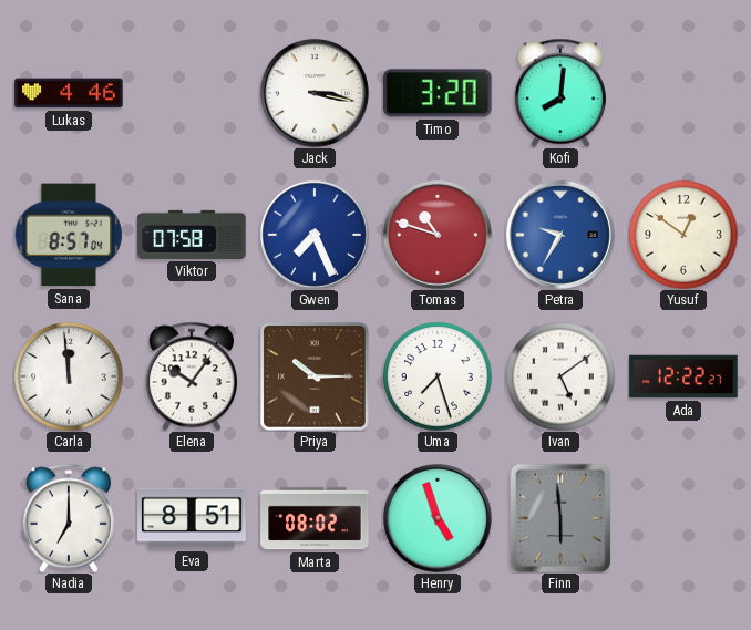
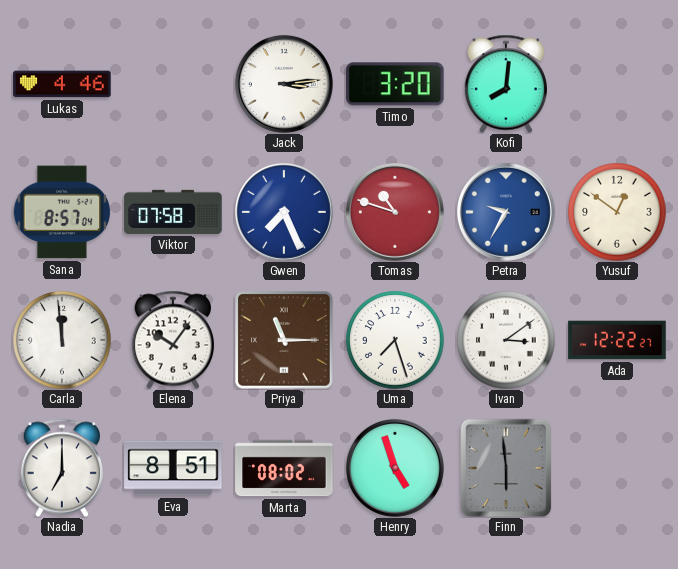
Jack: 3:17 -> 3:14
Priya: 10:15 -> 11:15
Ivan: 5:09 -> 3:09
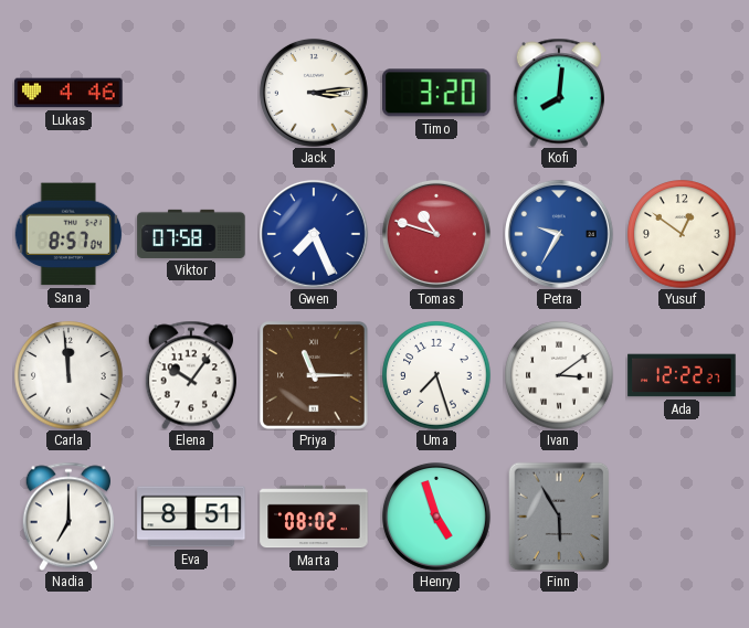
Finn: 5:59 -> 5:55
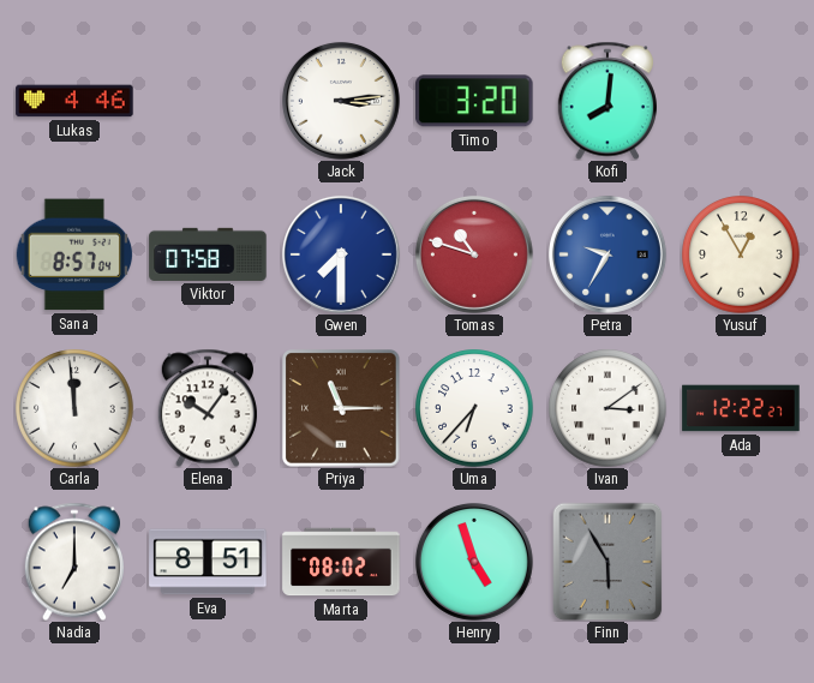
Gwen: 7:26 -> 7:30
Yusuf: 12:51 -> 12:55
Uma: 7:27 -> 6:37
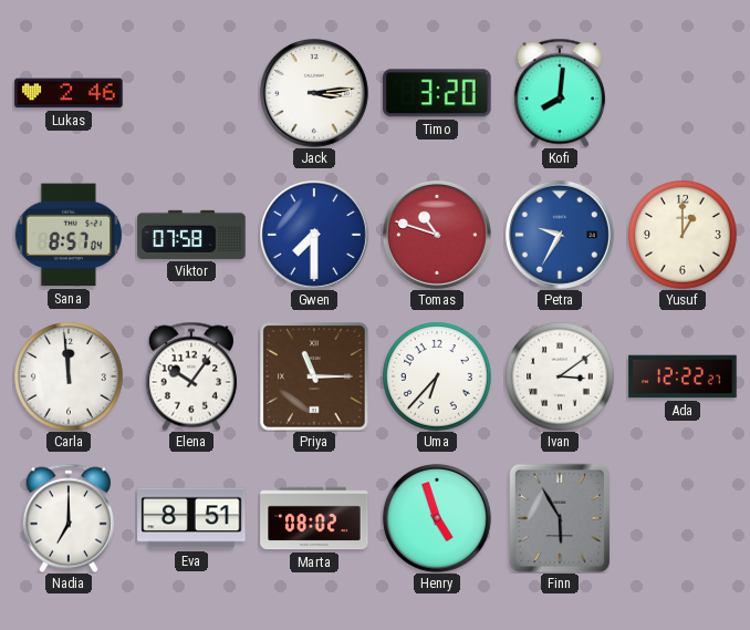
Lukas: 4:46 -> 2:46
Yusuf: 12:55 -> 1:00
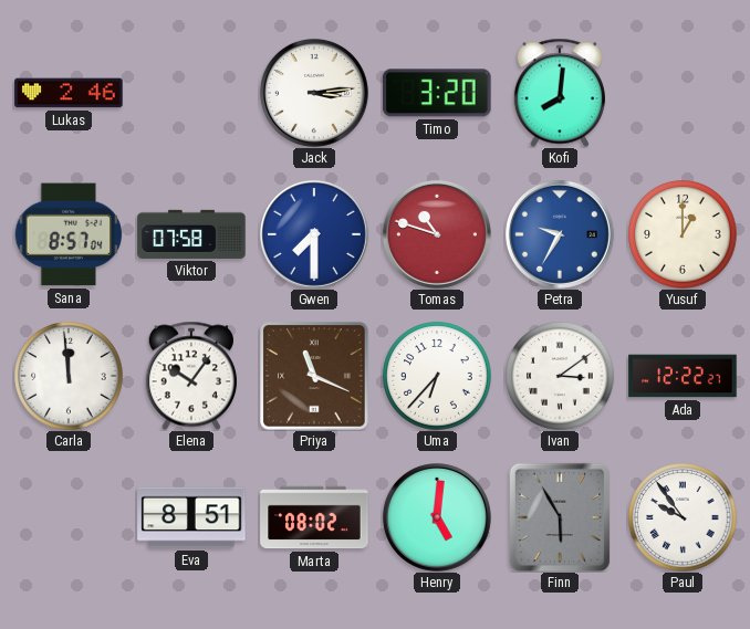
Priya: 11:15 -> 11:19
Nadia: 7:00 -> none
Henry: 4:57 -> 5:01
Paul: none -> 9:54
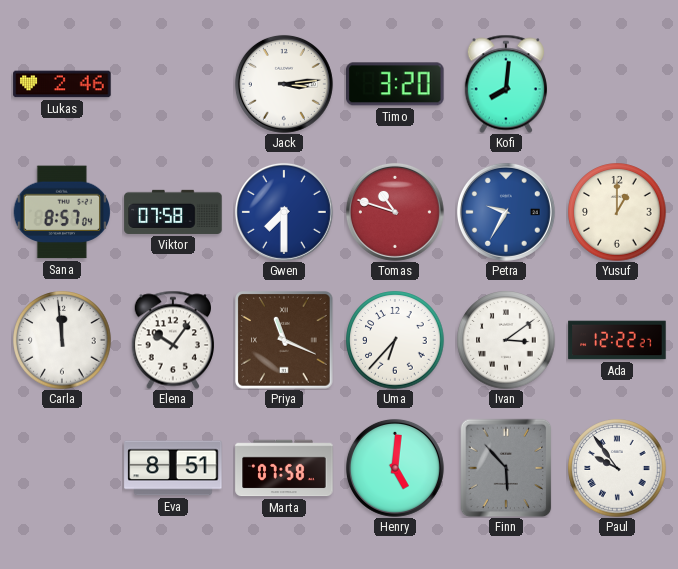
Marta: 08:02 -> 07:58
Finn: 5:55 -> 5:53
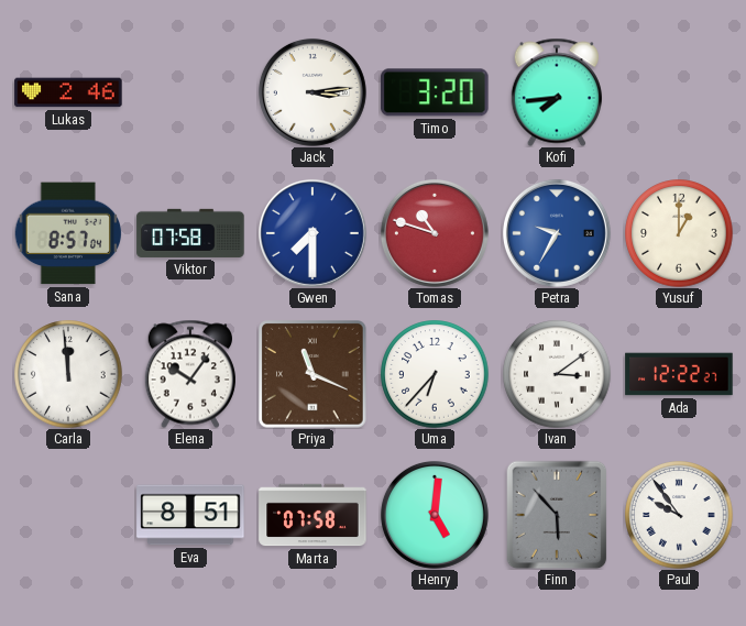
Kofi: 8:01 -> 7:44
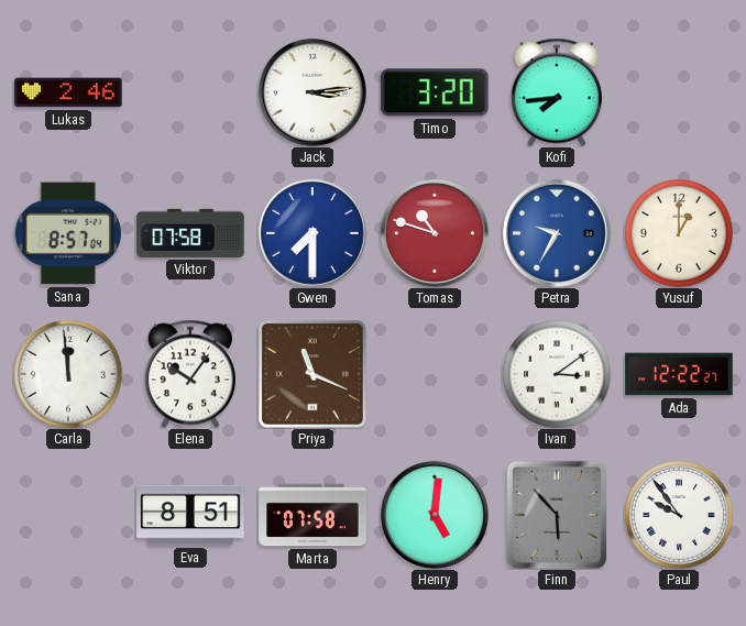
Uma: 6:37 -> none
